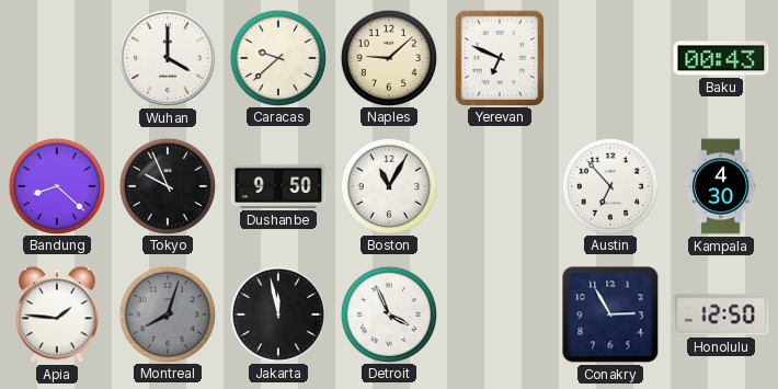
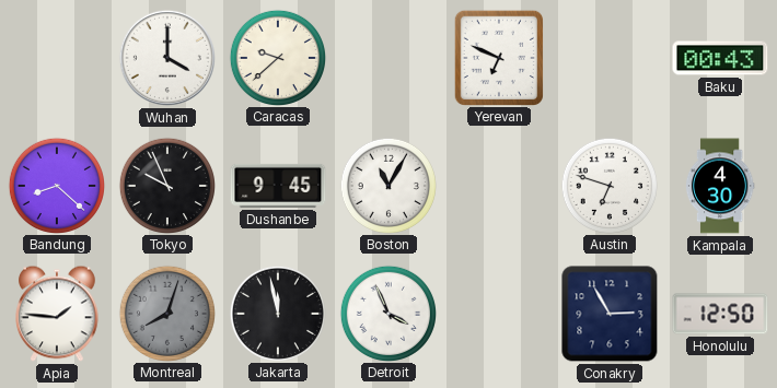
Naples: 9:08 -> none
Dushanbe: 9:50 -> 9:45
Austin: 6:53 -> 6:48
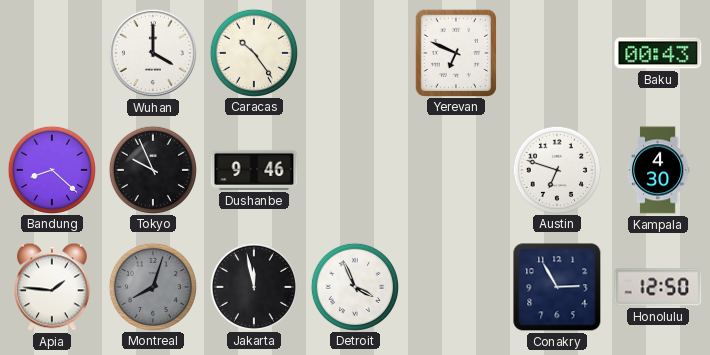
Caracas: 9:38 -> 10:24
Dushanbe: 9:45 -> 9:46
Boston: 11:05 -> none
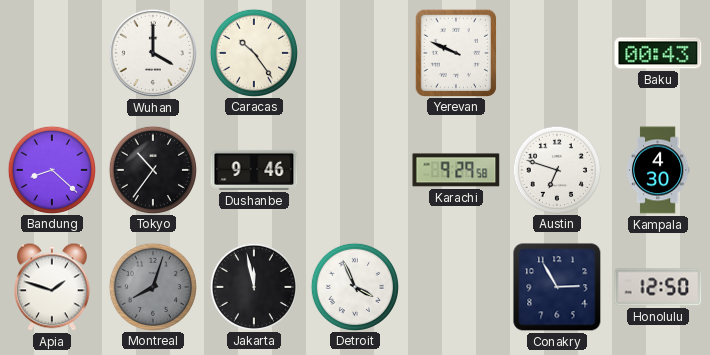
Yerevan: 6:49 -> 9:49
Tokyo: 9:56 -> 10:36
Karachi: none -> 9:29
Apia: 1:46 -> 1:48
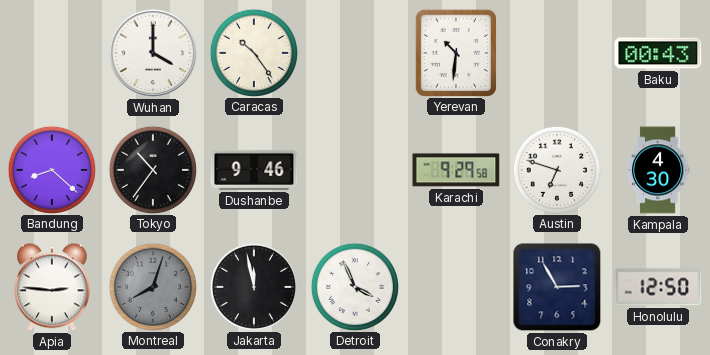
Yerevan: 9:49 -> 10:31
Apia: 1:48 -> 2:46
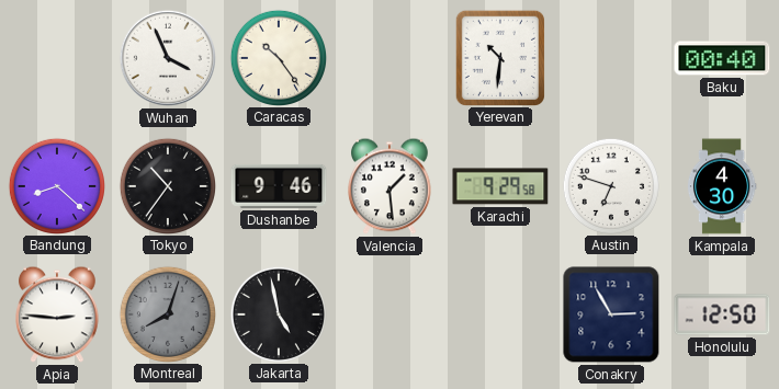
Wuhan: 4:00 -> 3:56
Baku: 00:43 -> 00:40
Valencia: none -> 1:29
Jakarta: 11:58 -> 4:58
Detroit: 3:56 -> none
